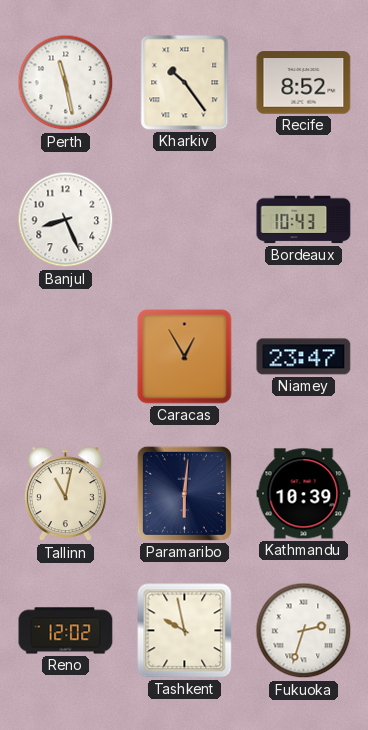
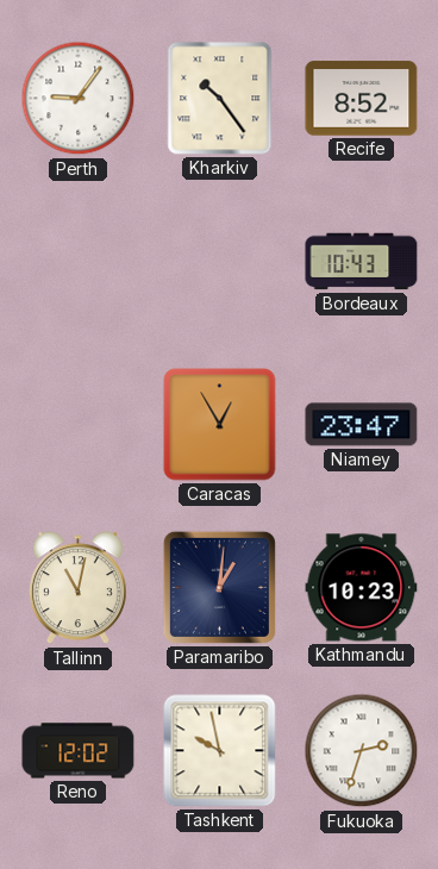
Perth: 11:28 -> 9:06
Banjul: 8:26 -> none
Paramaribo: 6:01 -> 1:01
Kathmandu: 10:39 -> 10:23
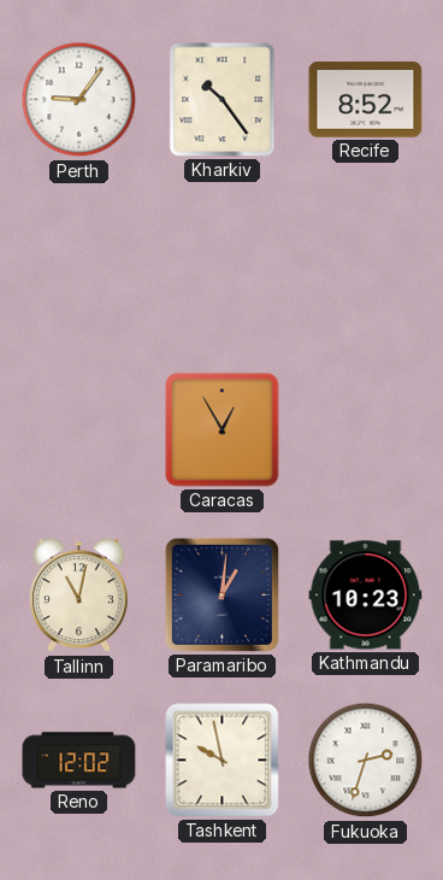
Bordeaux: 10:43 -> none
Niamey: 23:47 -> none
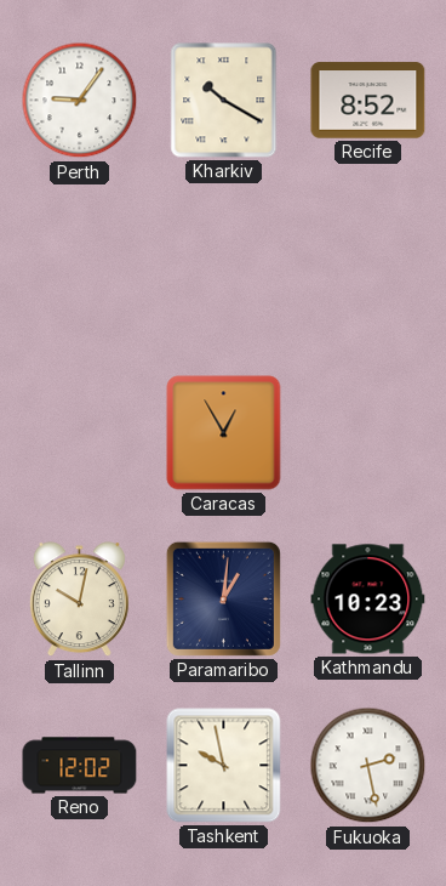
Kharkiv: 10:24 -> 10:20
Tallinn: 11:02 -> 10:02
Fukuoka: 2:33 -> 2:28
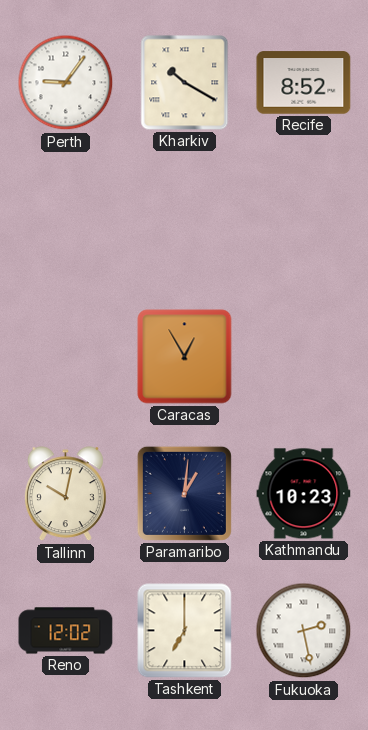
Tashkent: 9:58 -> 7:00
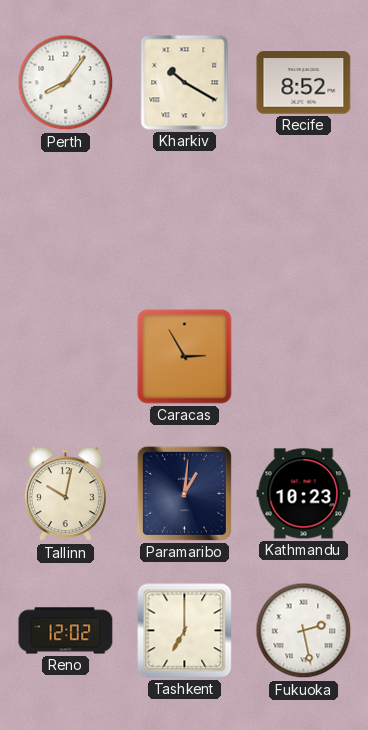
Perth: 9:06 -> 8:06
Caracas: 12:55 -> 2:55
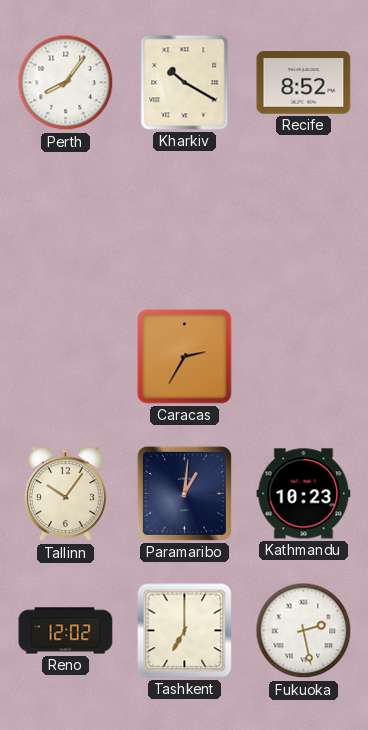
Caracas: 2:55 -> 2:35
Tallinn: 10:02 -> 10:06
